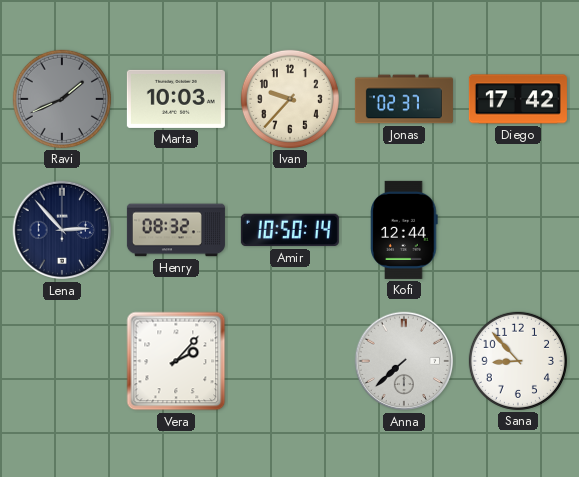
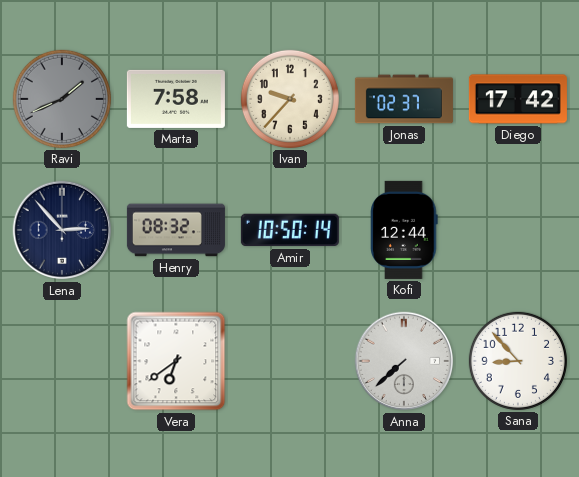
Marta: 10:03 -> 7:58
Vera: 2:07 -> 6:39
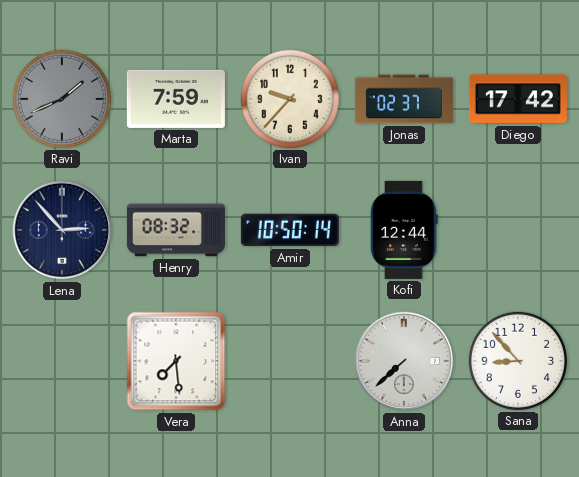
Marta: 7:58 -> 7:59
Vera: 6:39 -> 7:29
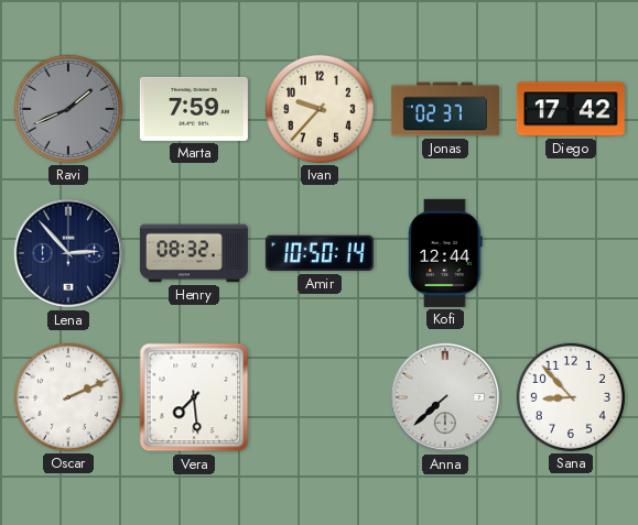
Oscar: none -> 2:11
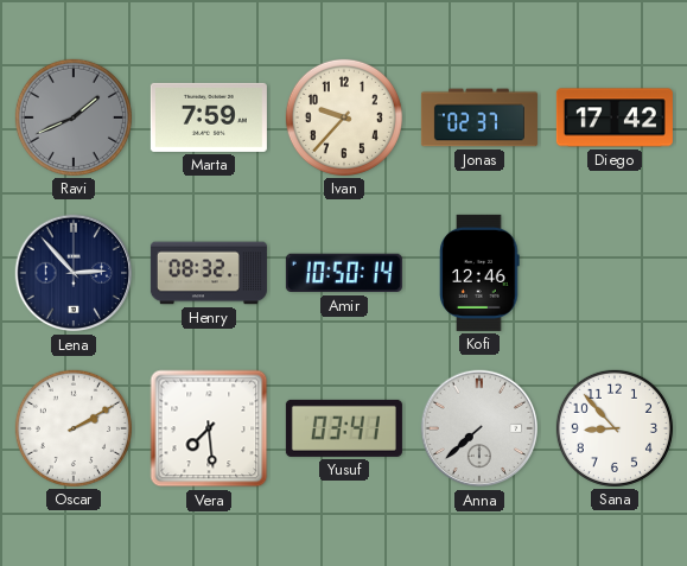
Kofi: 12:44 -> 12:46
Oscar: 2:11 -> 2:10
Yusuf: none -> 03:41
